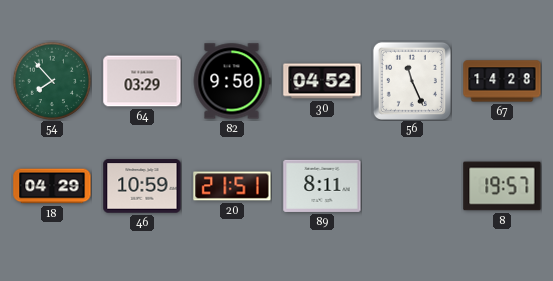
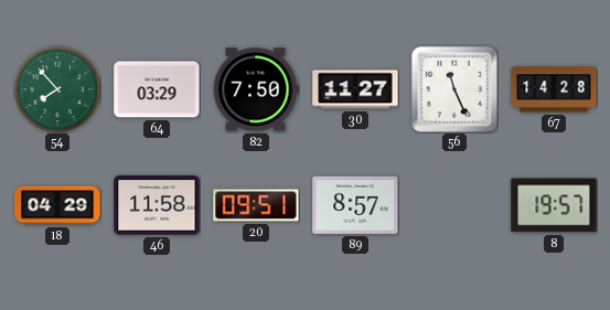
82: 9:50 -> 7:50
30: 04:52 -> 11:27
46: 10:59 -> 11:58
20: 21:51 -> 09:51
89: 8:11 -> 8:57
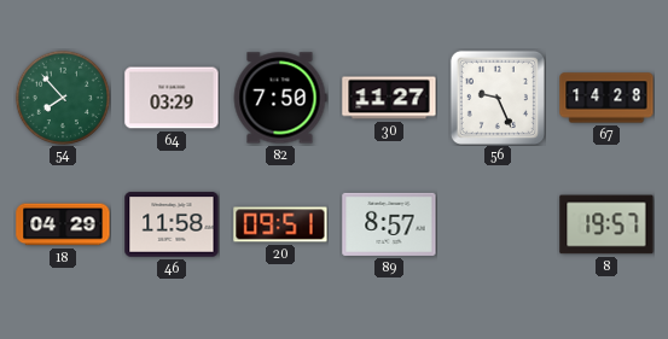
56: 11:26 -> 9:26
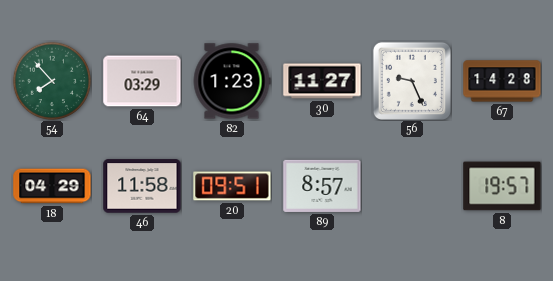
82: 7:50 -> 1:23
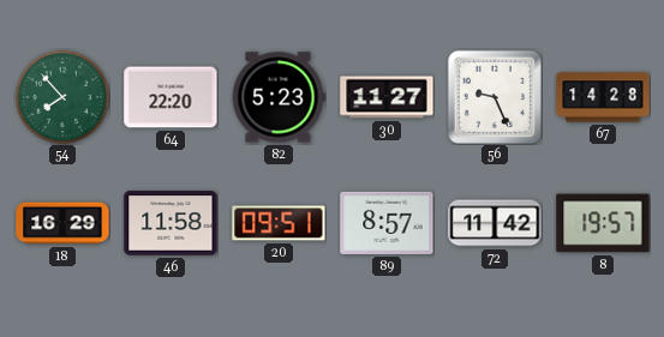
64: 03:29 -> 22:20
82: 1:23 -> 5:23
18: 04:29 -> 16:29
72: none -> 11:42
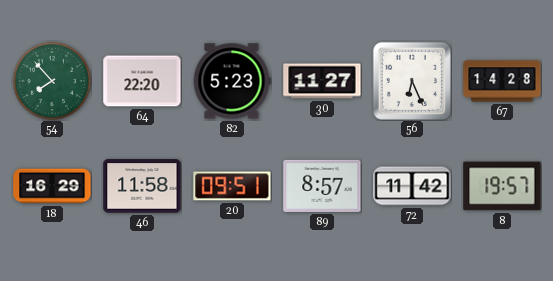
56: 9:26 -> 6:26
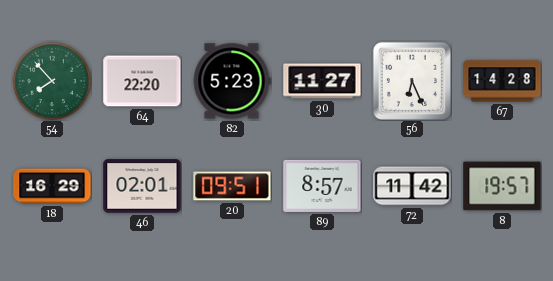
46: 11:58 -> 02:01
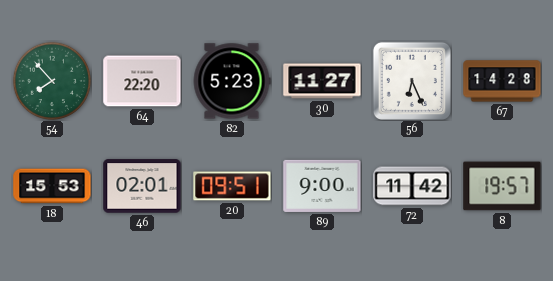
18: 16:29 -> 15:53
89: 8:57 -> 9:00
